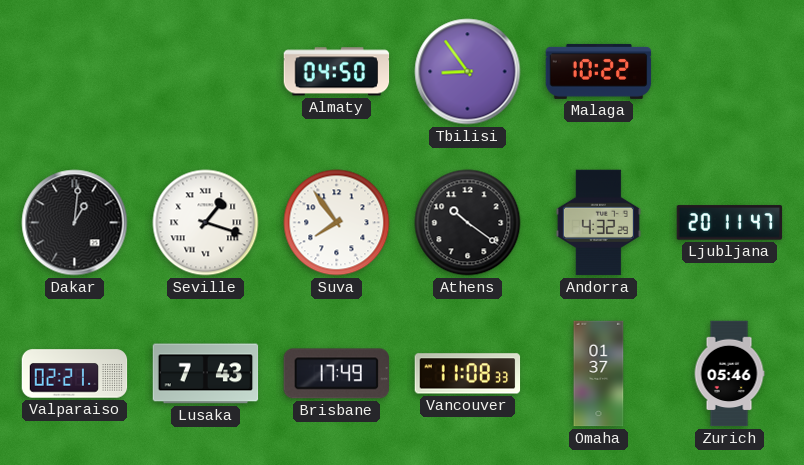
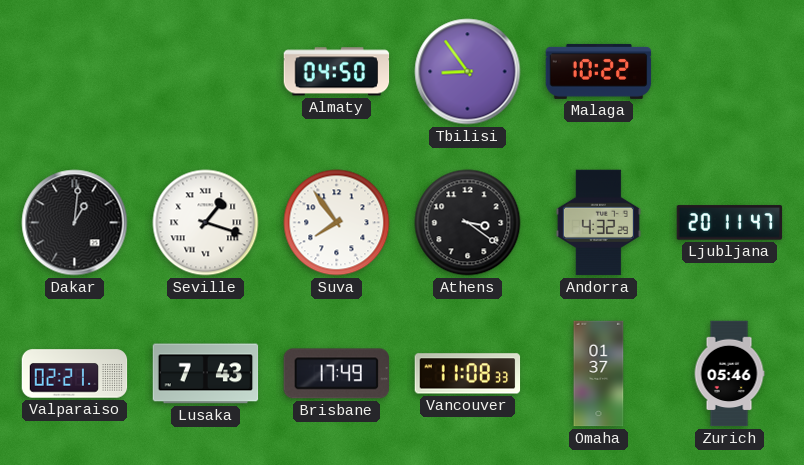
Athens: 10:21 -> 3:21
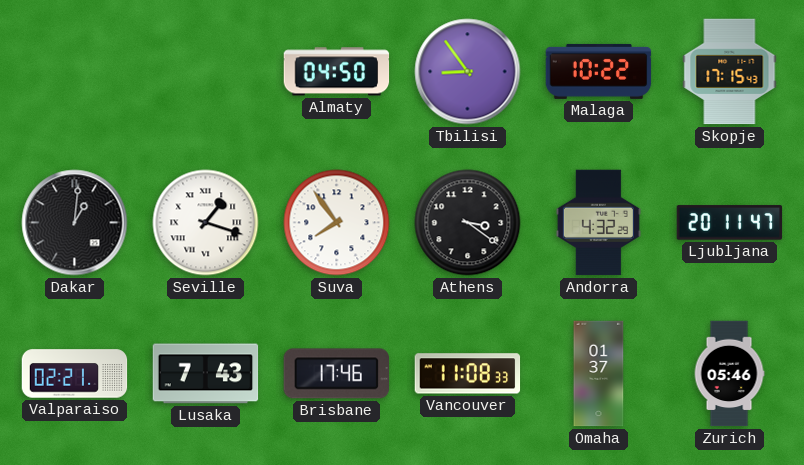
Skopje: none -> 17:15
Brisbane: 17:49 -> 17:46
